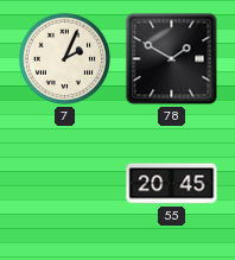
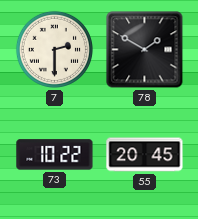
7: 2:04 -> 2:30
73: none -> 10:22
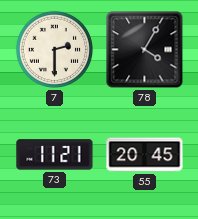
78: 1:50 -> 4:05
73: 10:22 -> 11:21
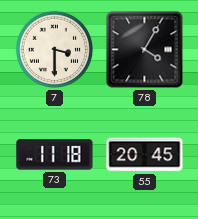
7: 2:30 -> 3:30
73: 11:21 -> 11:18
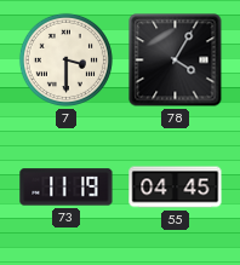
73: 11:18 -> 11:19
55: 20:45 -> 04:45
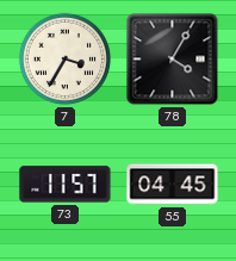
7: 3:30 -> 3:35
73: 11:19 -> 11:57
